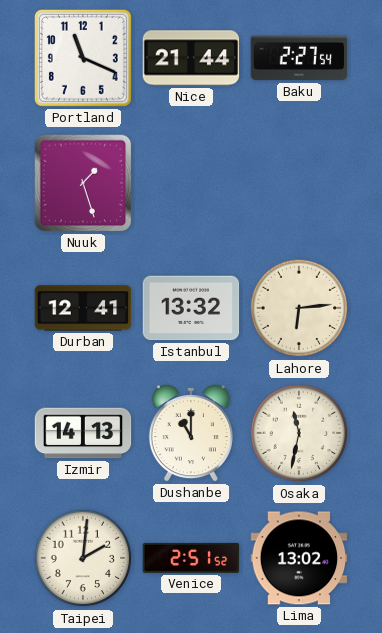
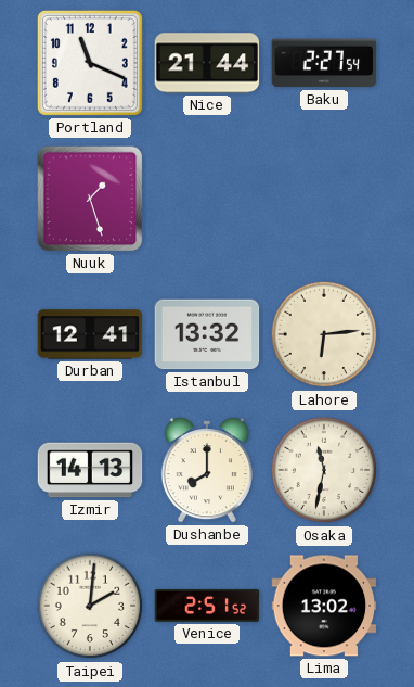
Dushanbe: 11:00 -> 8:00
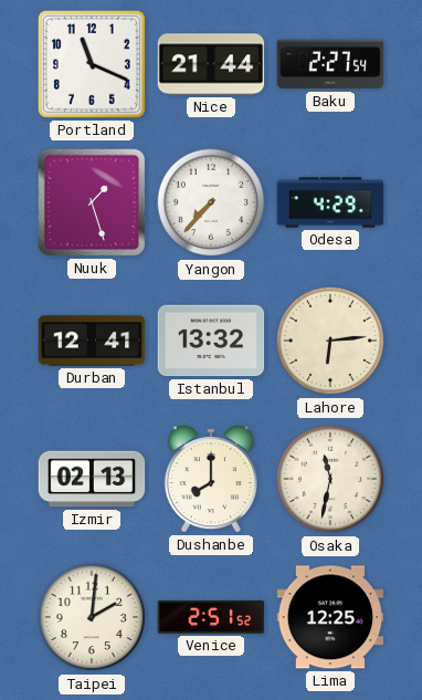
Yangon: none -> 7:37
Odesa: none -> 4:29
Izmir: 14:13 -> 02:13
Lima: 13:02 -> 12:25
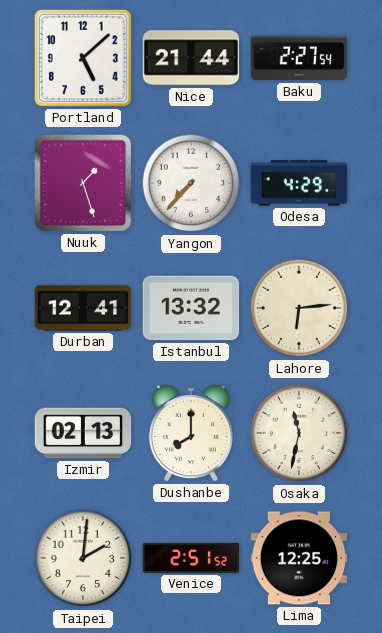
Portland: 11:19 -> 5:08
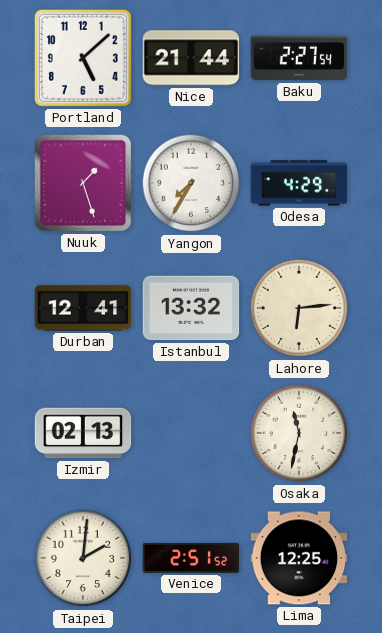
Yangon: 7:37 -> 7:35
Dushanbe: 8:00 -> none
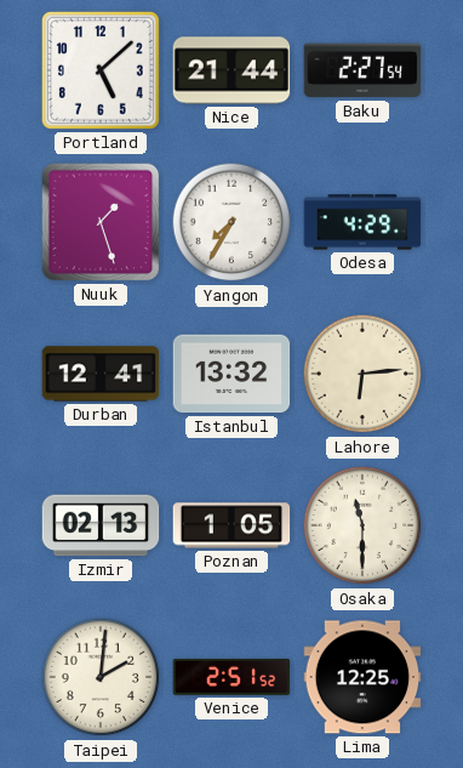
Poznan: none -> 1:05
Osaka: 11:32 -> 11:30
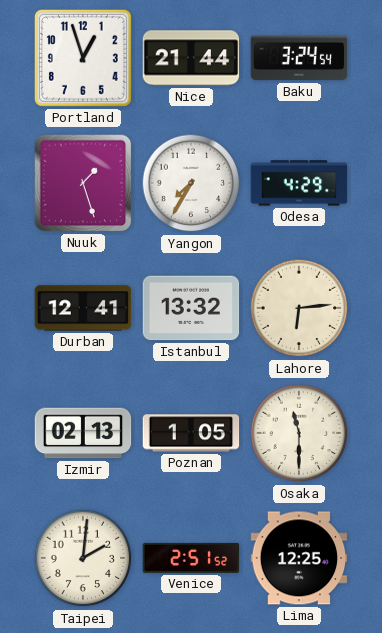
Portland: 5:08 -> 12:57
Baku: 2:27 -> 3:24
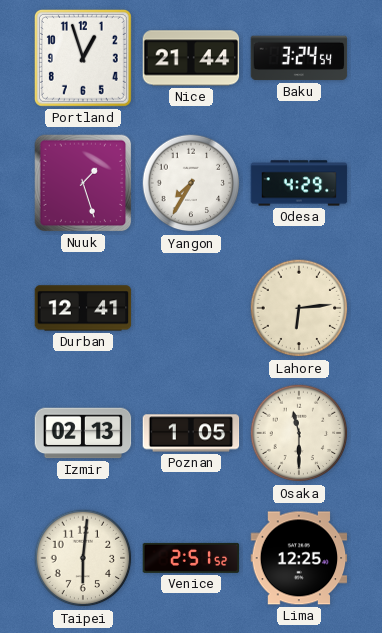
Istanbul: 13:32 -> none
Taipei: 2:01 -> 6:01
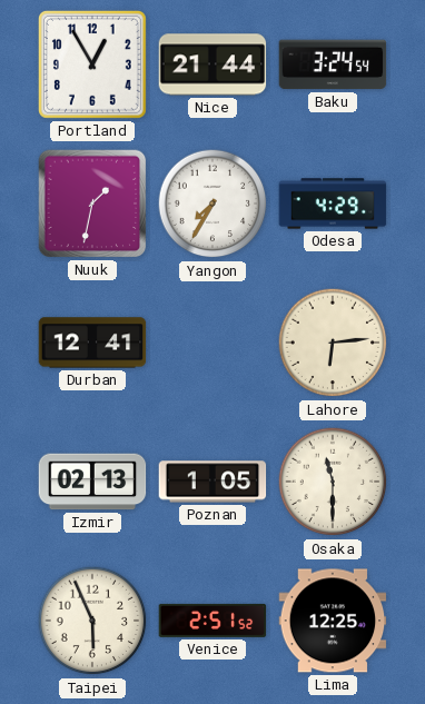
Portland: 12:57 -> 12:55
Nuuk: 1:27 -> 1:32
Taipei: 6:01 -> 5:56
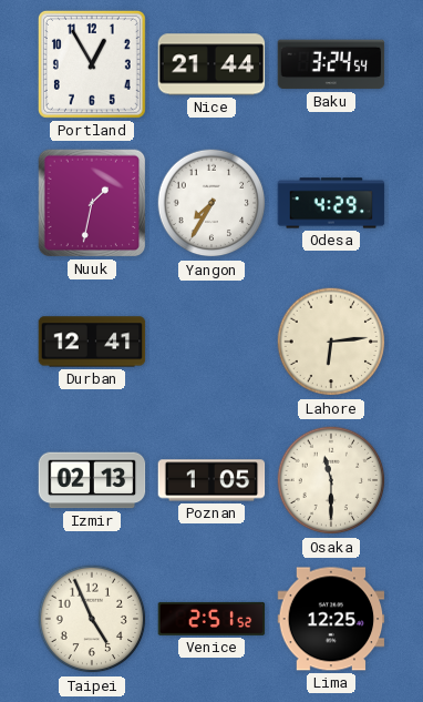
Taipei: 5:56 -> 4:56
